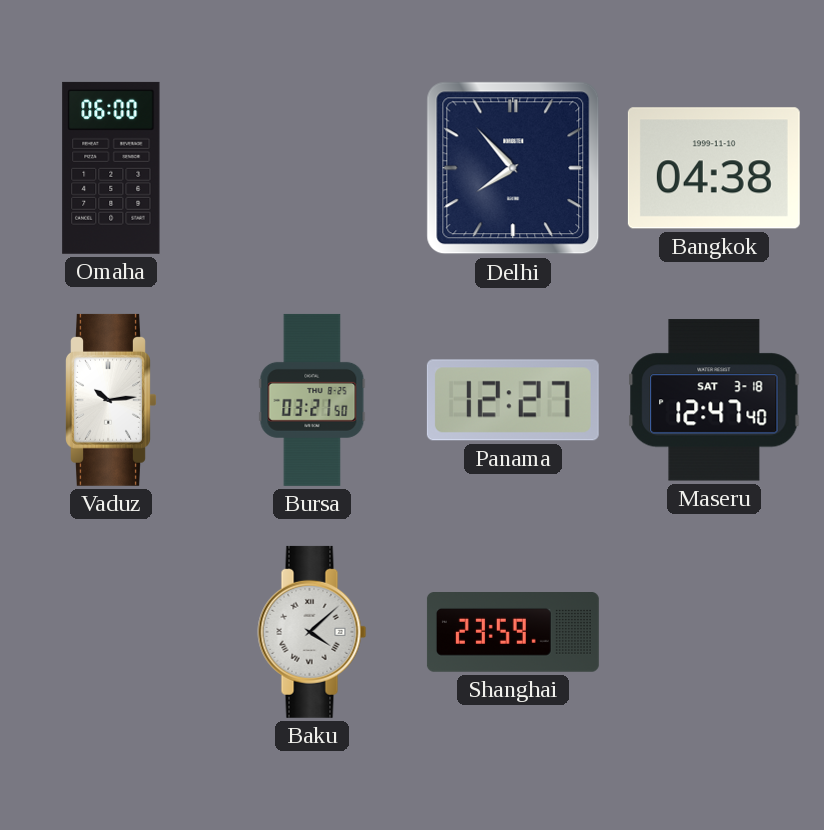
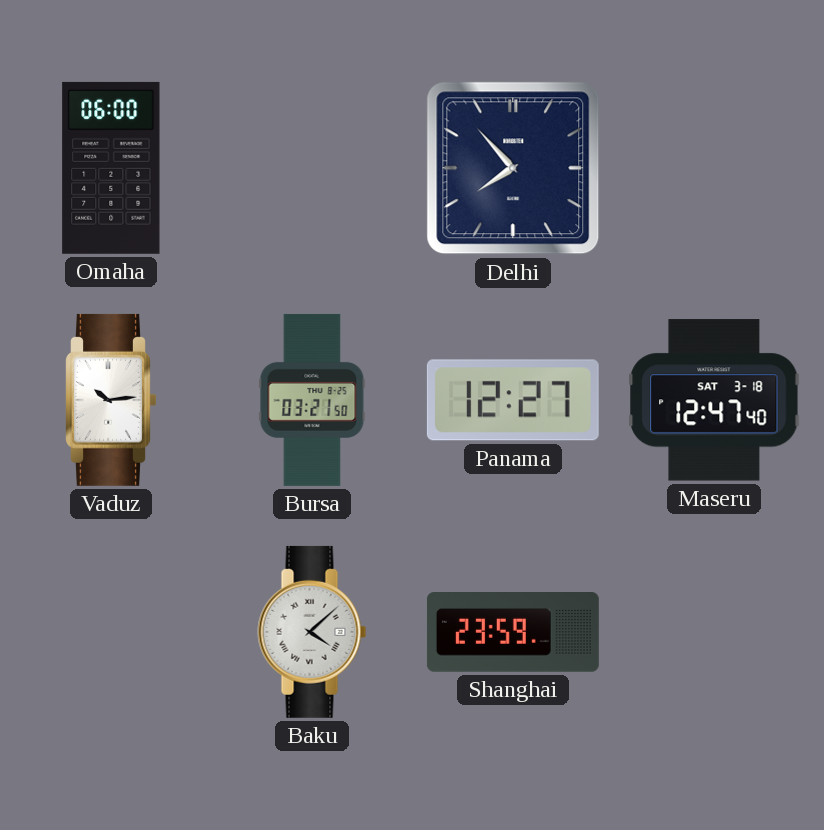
Bangkok: 04:38 -> none
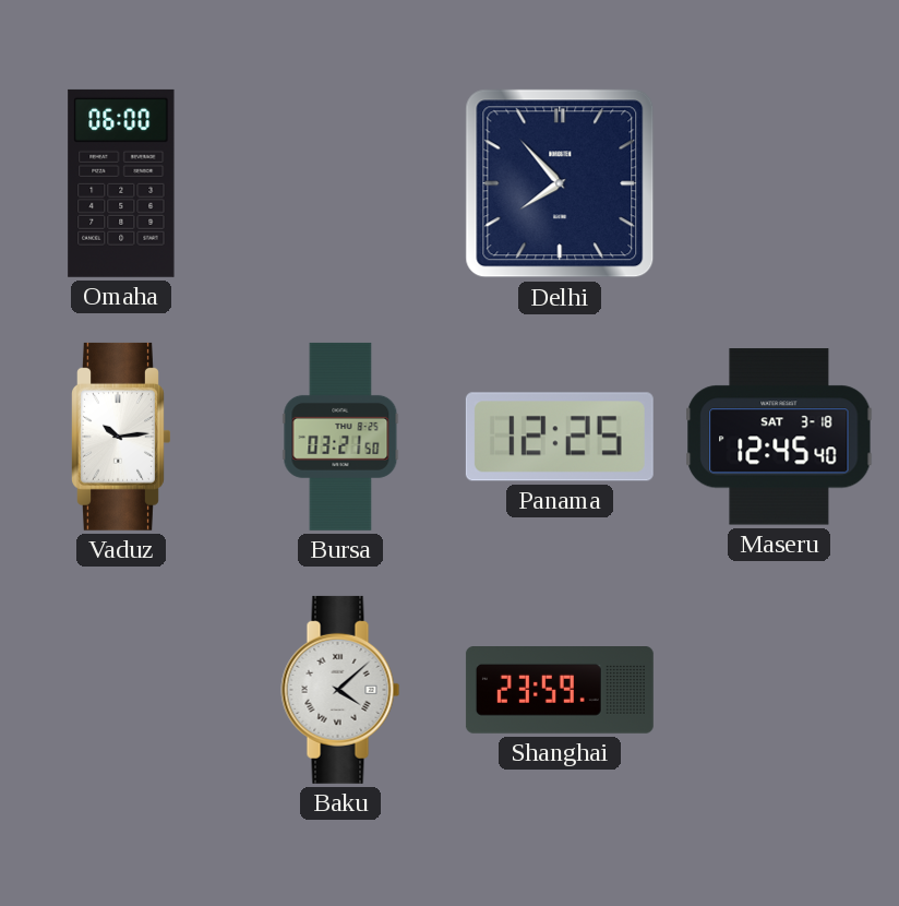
Panama: 12:27 -> 12:25
Maseru: 12:47 -> 12:45
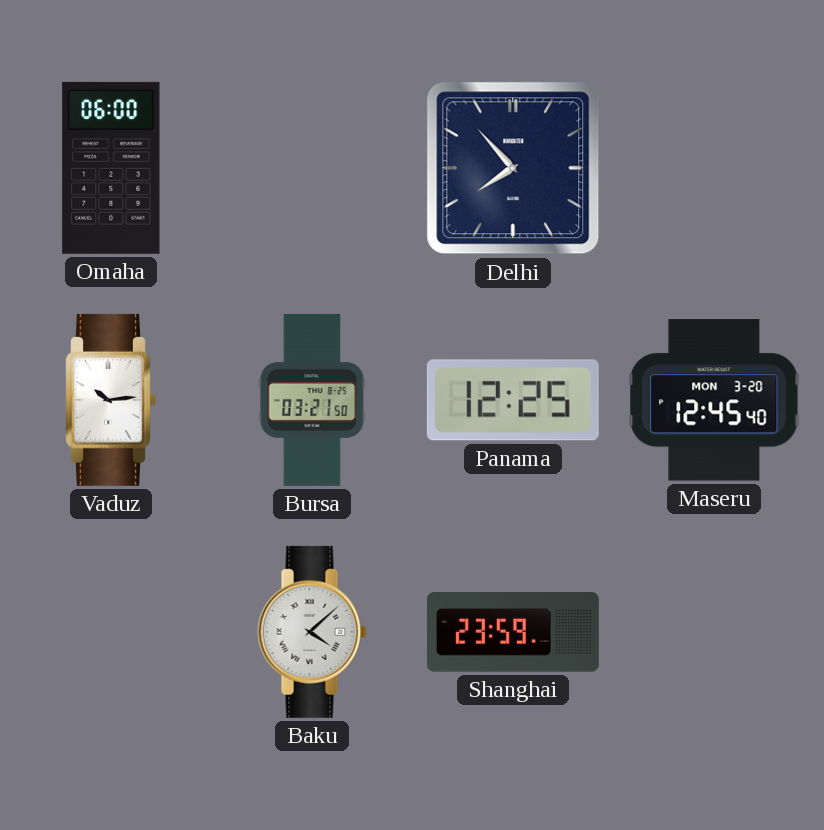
Maseru date: SAT 3-18 -> MON 3-20
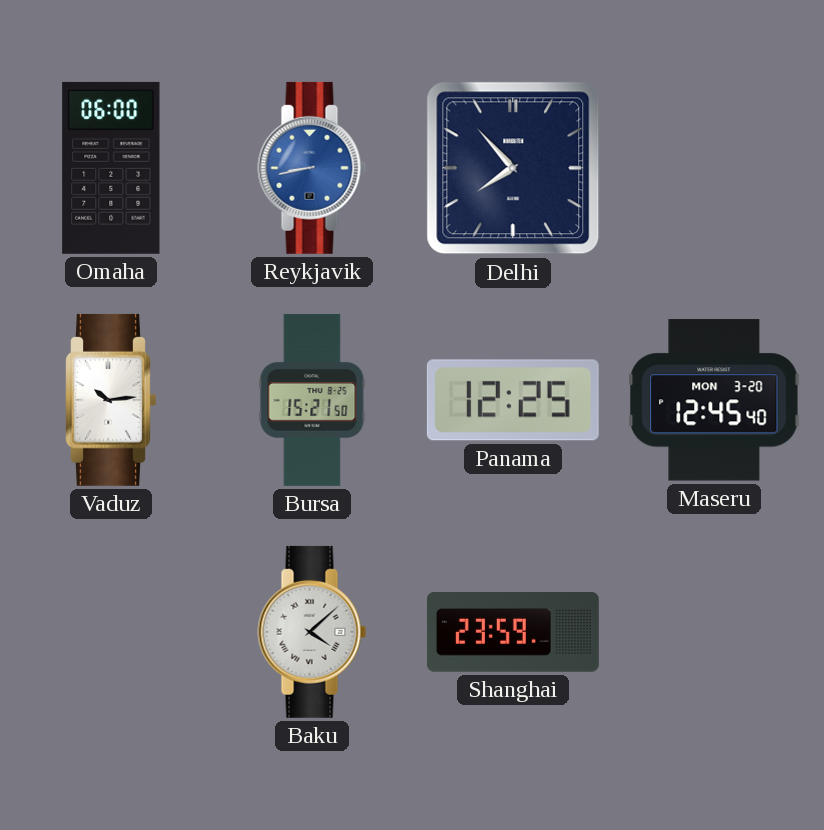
Reykjavik: none -> 8:43
Bursa: 03:21 -> 15:21
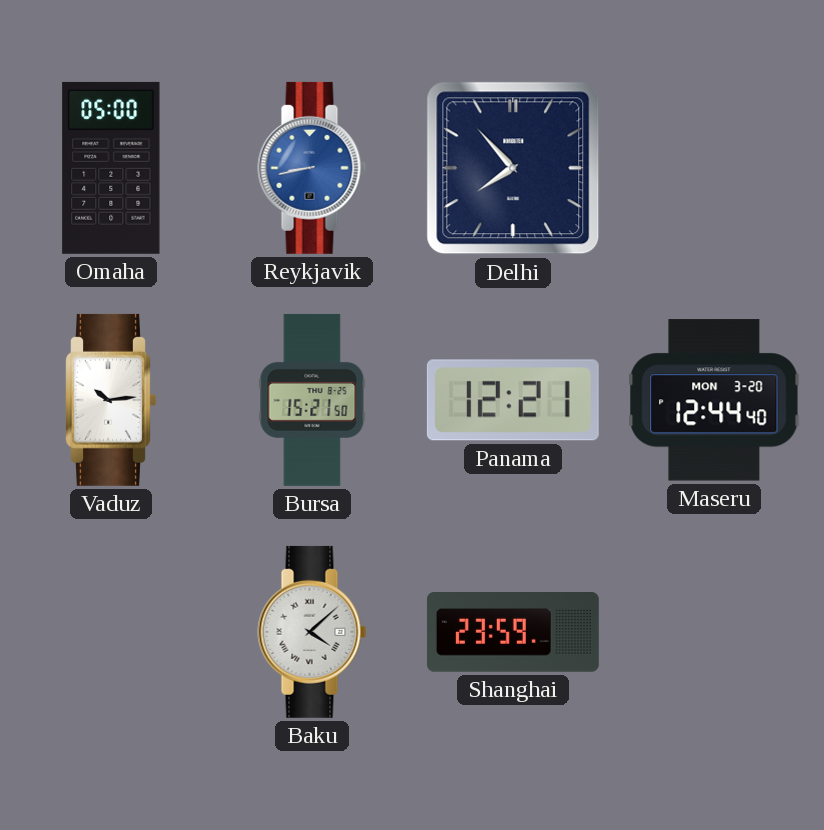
Omaha: 06:00 -> 05:00
Panama: 12:25 -> 12:21
Maseru: 12:45 -> 12:44
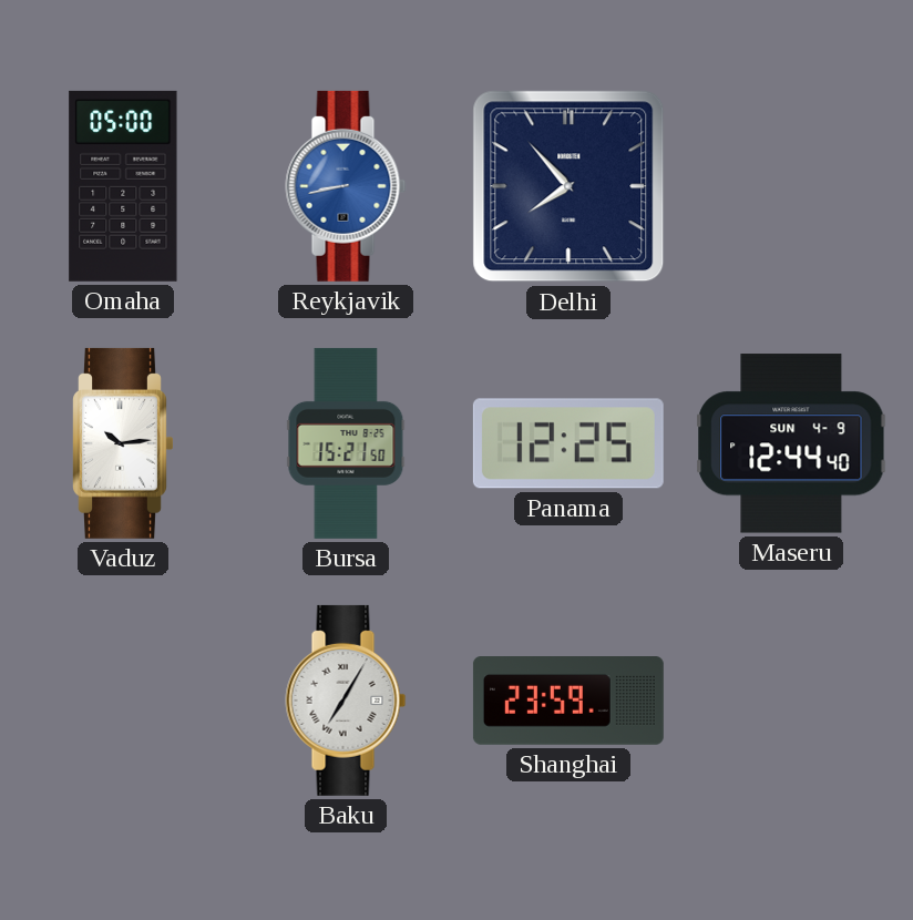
Panama: 12:21 -> 12:25
Maseru date: MON 3-20 -> SUN 4-9
Baku: 4:08 -> 7:05
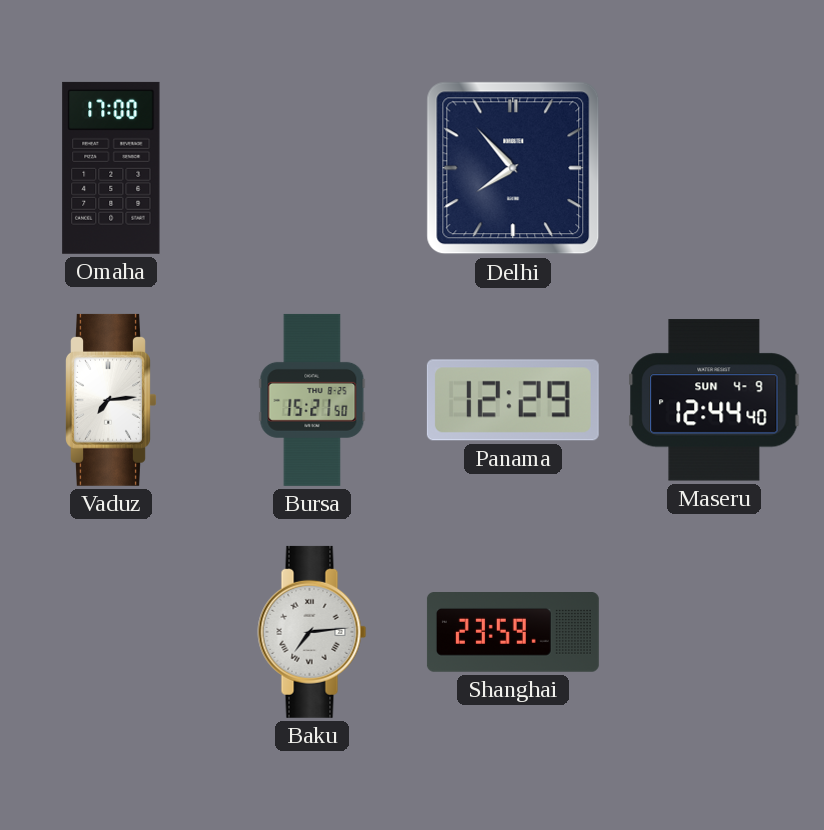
Omaha: 05:00 -> 17:00
Reykjavik: 8:43 -> none
Vaduz: 10:14 -> 7:14
Panama: 12:25 -> 12:29
Baku: 7:05 -> 7:14
